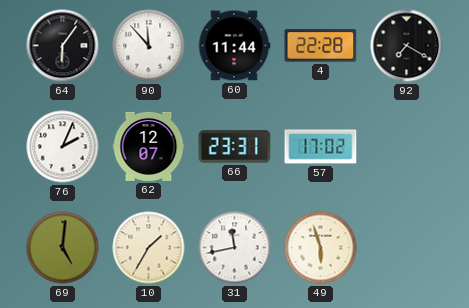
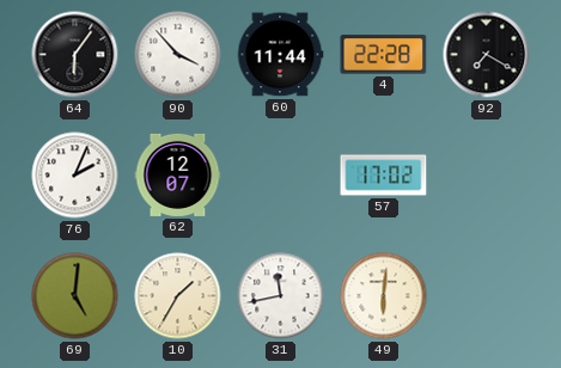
90: 11:53 -> 3:53
66: 23:31 -> none
49: 5:57 -> 6:01
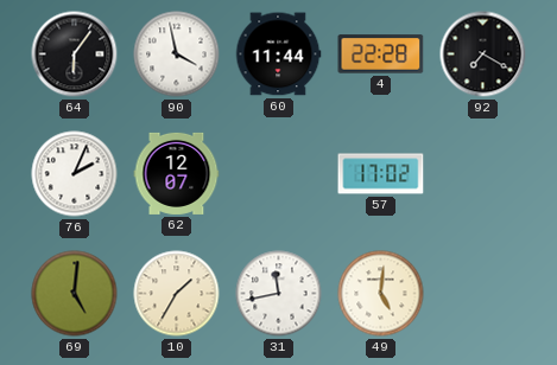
90: 3:53 -> 3:58
49: 6:01 -> 5:01
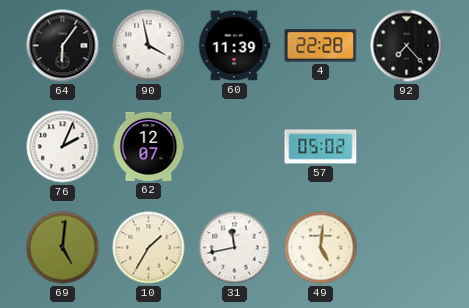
60: 11:44 -> 11:39
92: 7:20 -> 7:23
57: 17:02 -> 05:02
